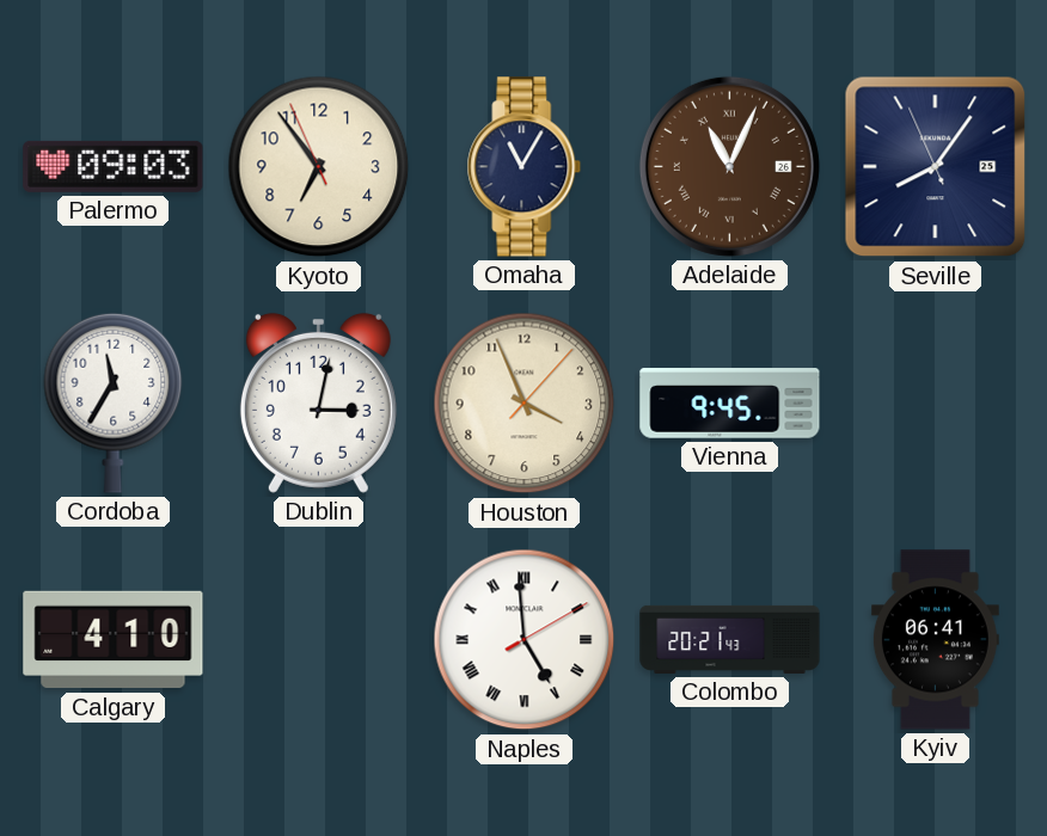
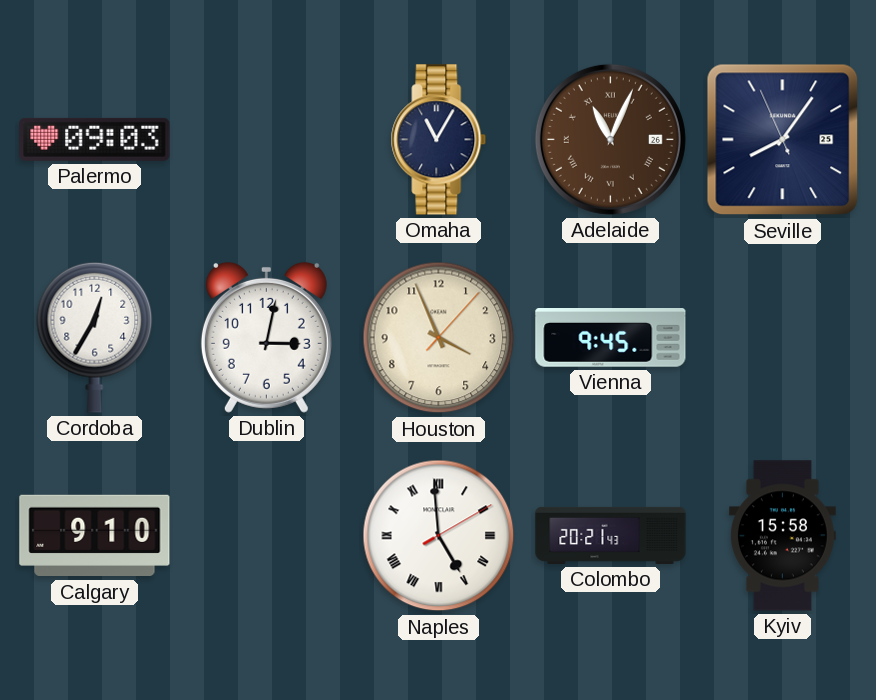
Kyoto: 6:53 -> none
Cordoba: 11:35 -> 12:35
Calgary: 4:10 -> 9:10
Kyiv: 06:41 -> 15:58
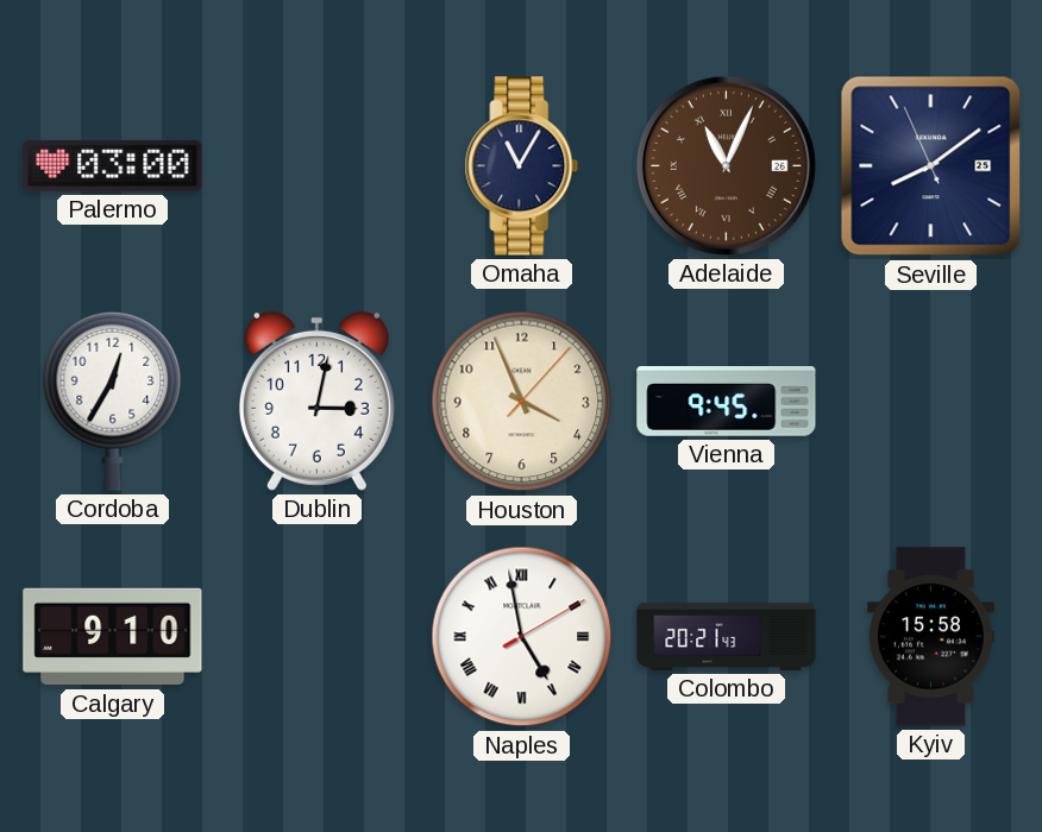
Palermo: 09:03 -> 03:00
Seville: 8:05 -> 8:08
Naples: 4:59 -> 4:58
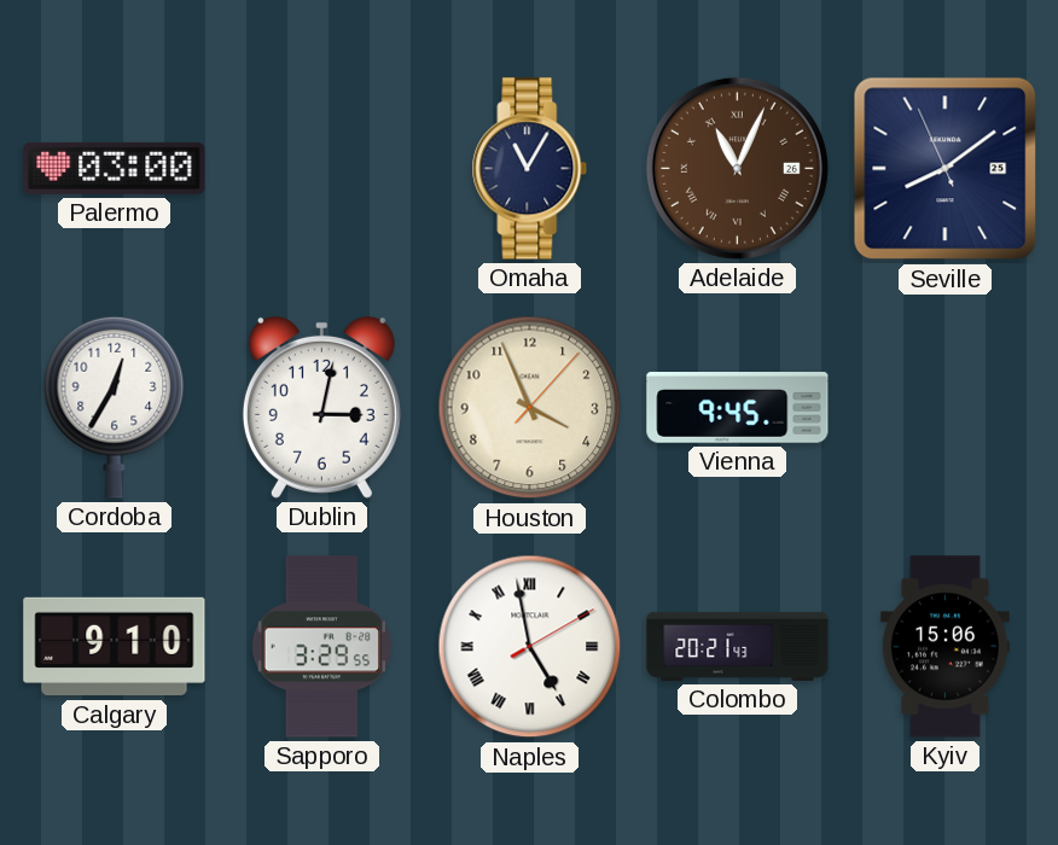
Sapporo: none -> 3:29
Kyiv: 15:58 -> 15:06
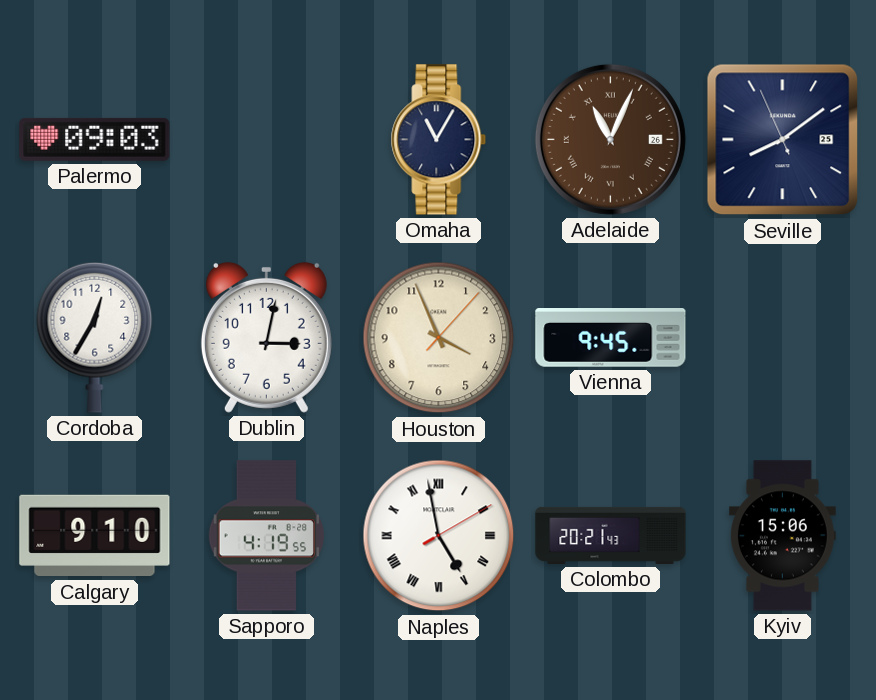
Palermo: 03:00 -> 09:03
Sapporo: 3:29 -> 4:19
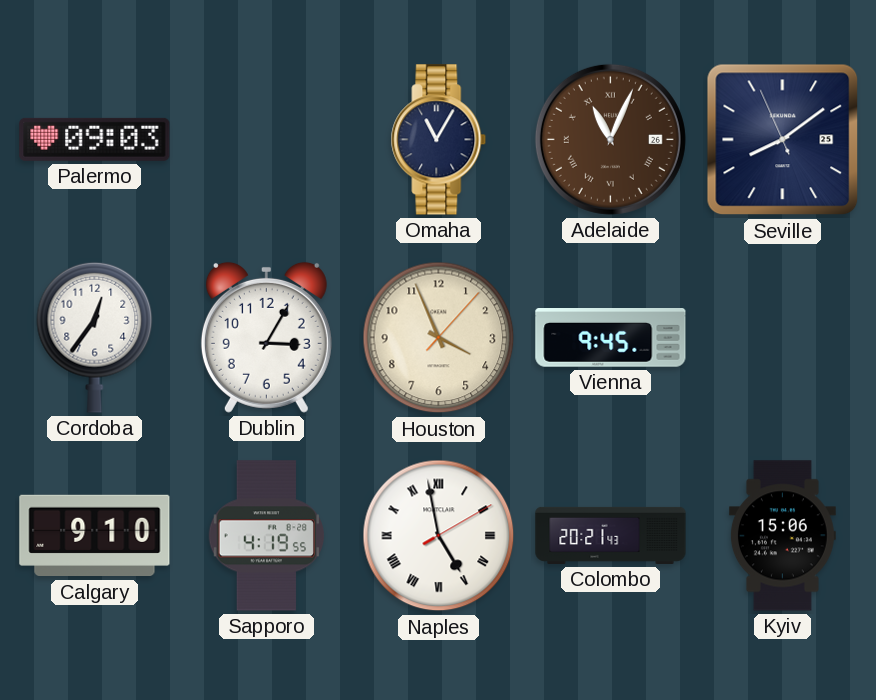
Cordoba: 12:35 -> 12:36
Dublin: 3:02 -> 3:05
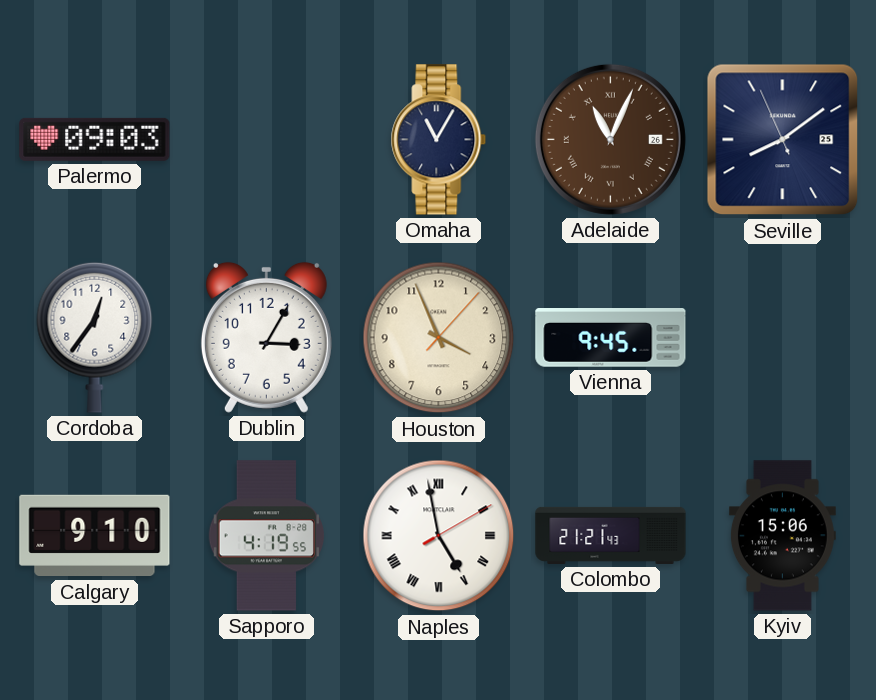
Colombo: 20:21 -> 21:21
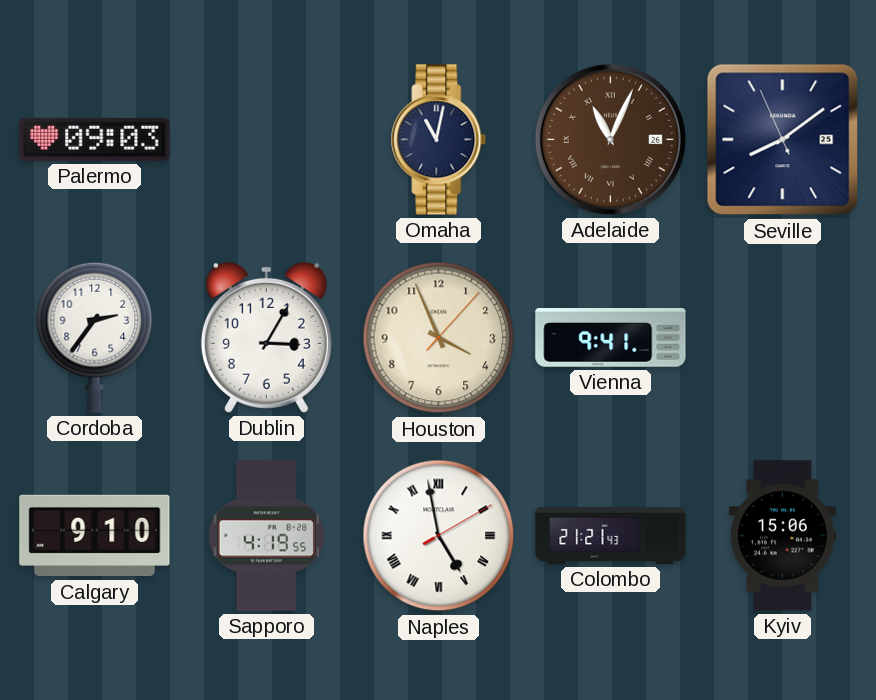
Omaha: 11:05 -> 11:02
Cordoba: 12:36 -> 2:36
Vienna: 9:45 -> 9:41
